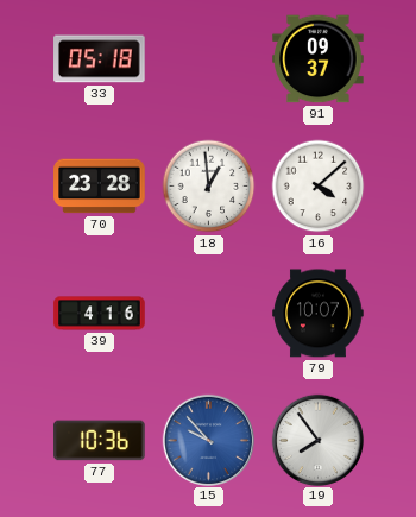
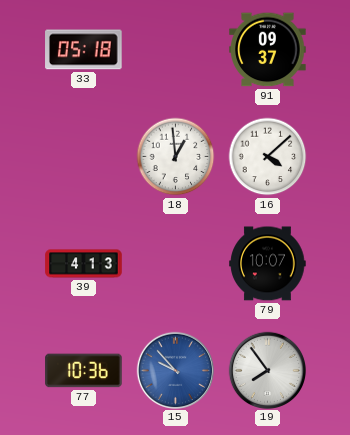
70: 23:28 -> none
39: 4:16 -> 4:13
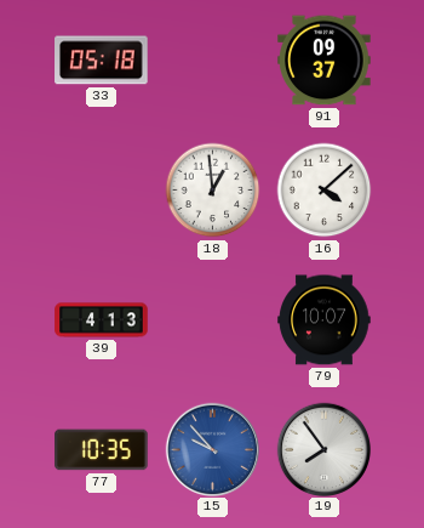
77: 10:36 -> 10:35
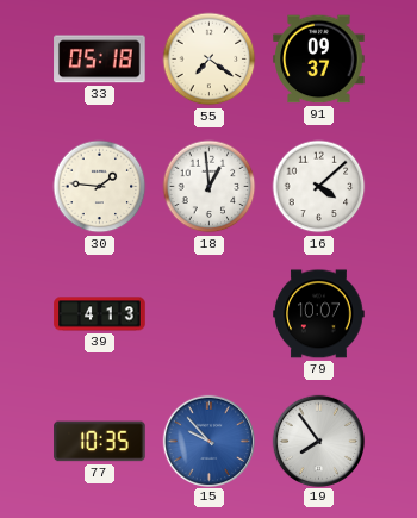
55: none -> 7:21
30: none -> 1:46
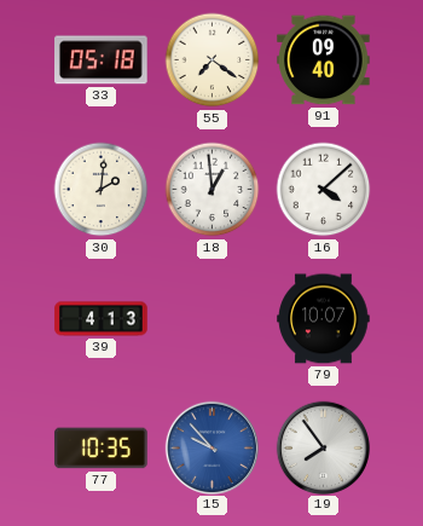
91: 09:37 -> 09:40
30: 1:46 -> 2:01
